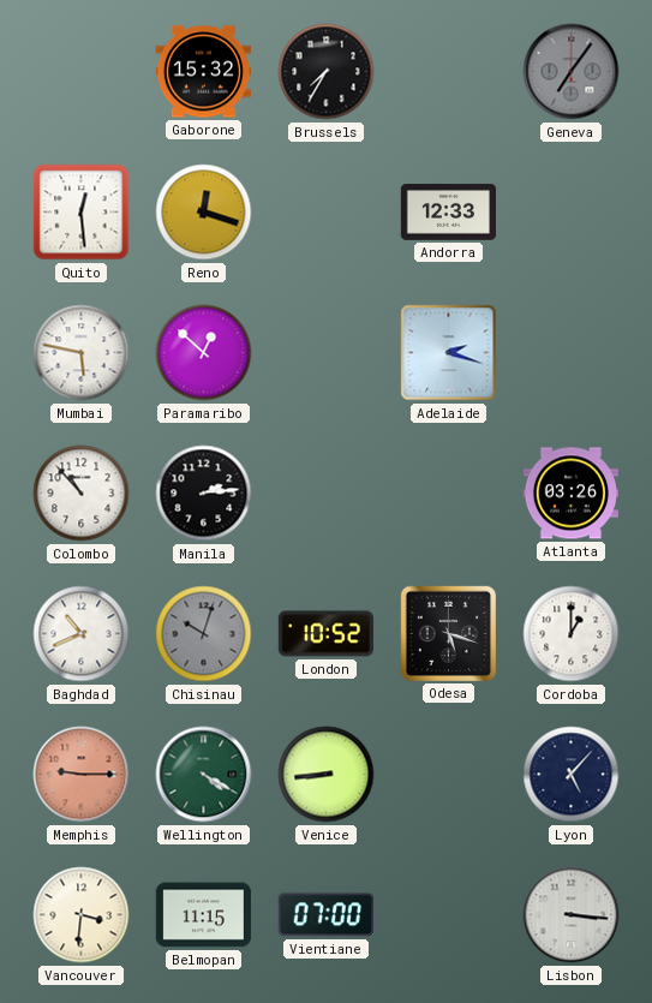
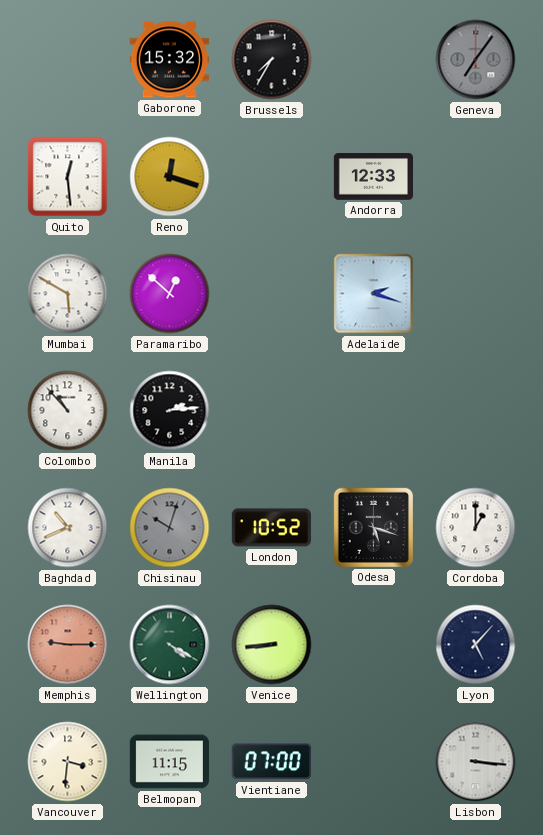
Mumbai: 5:47 -> 5:50
Atlanta: 03:26 -> none
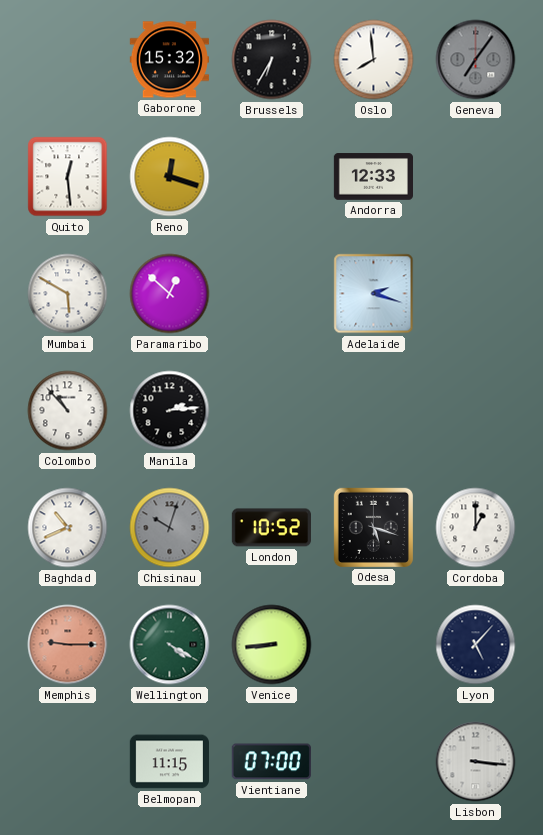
Brussels: 7:35 -> 6:35
Oslo: none -> 7:59
Vancouver: 3:31 -> none
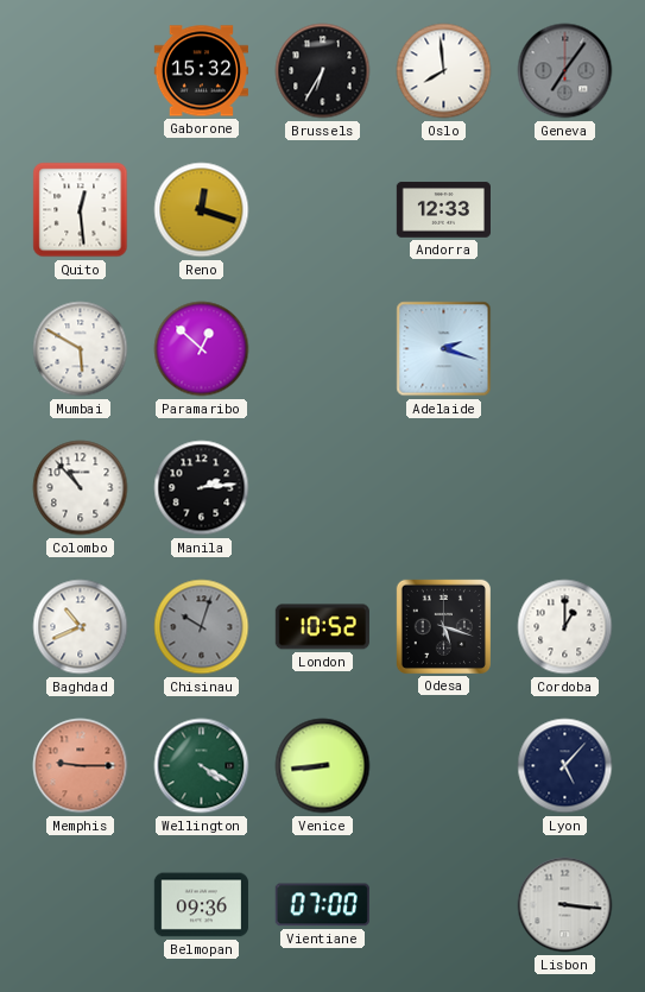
Belmopan: 11:15 -> 09:36
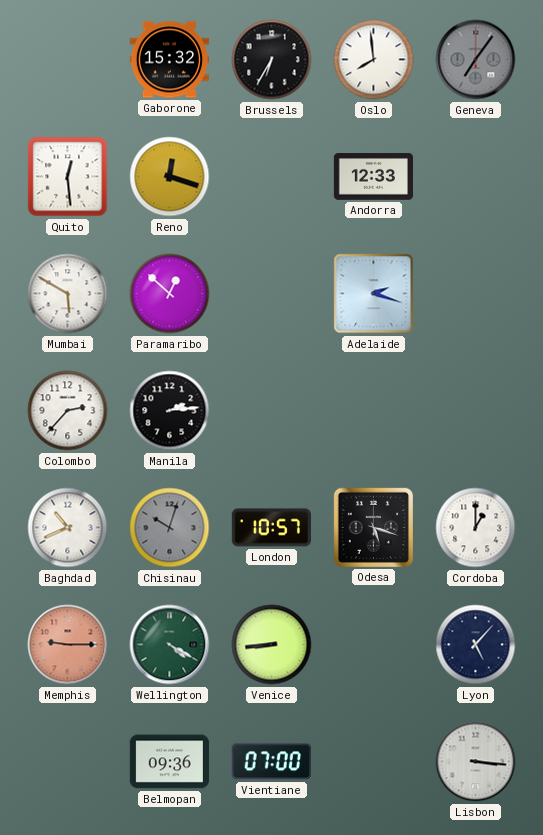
Colombo: 10:53 -> 2:37
London: 10:52 -> 10:57
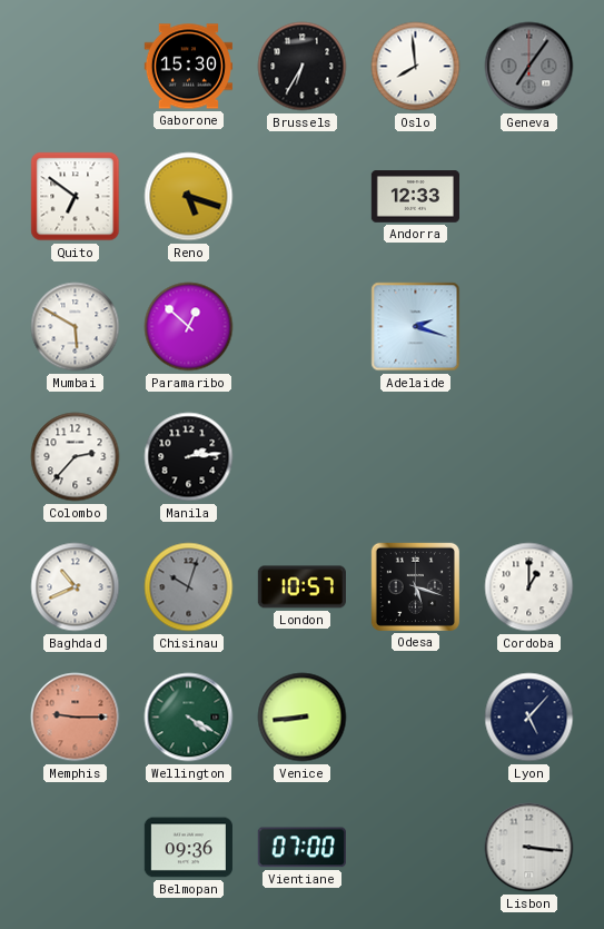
Gaborone: 15:32 -> 15:30
Quito: 12:29 -> 6:51
Reno: 12:18 -> 5:18
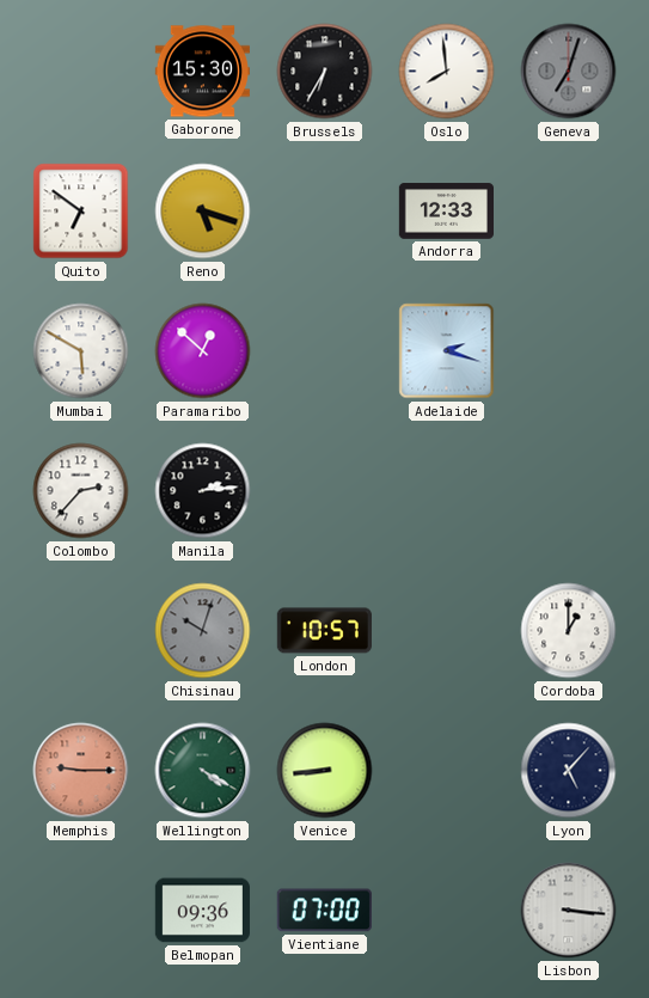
Geneva: 7:06 -> 7:03
Baghdad: 10:41 -> none
Odesa: 5:18 -> none
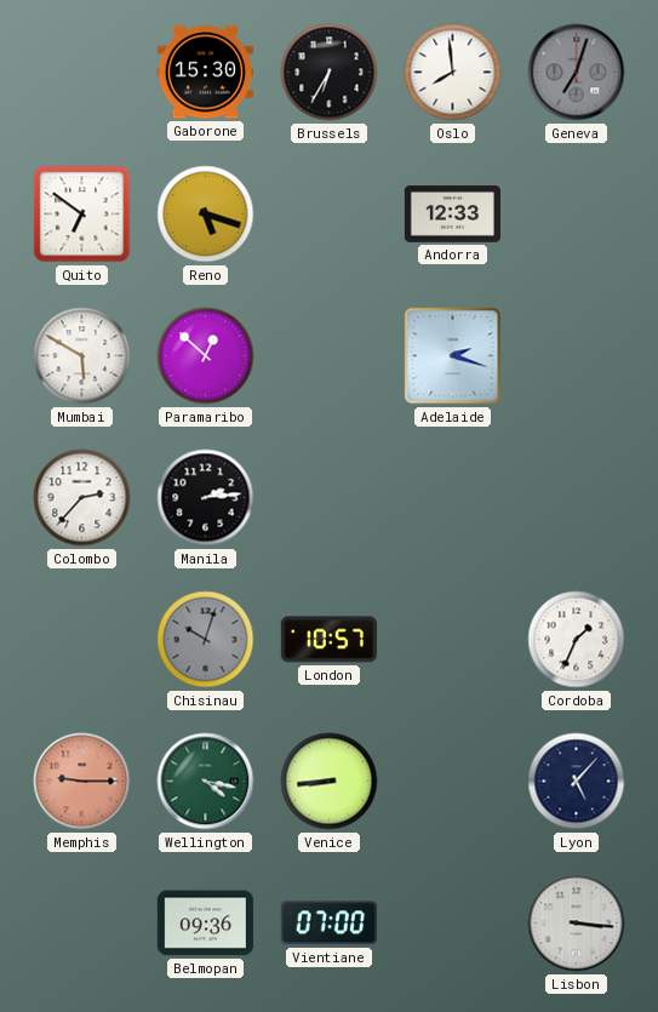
Cordoba: 1:00 -> 1:34
Wellington: 4:20 -> 4:17
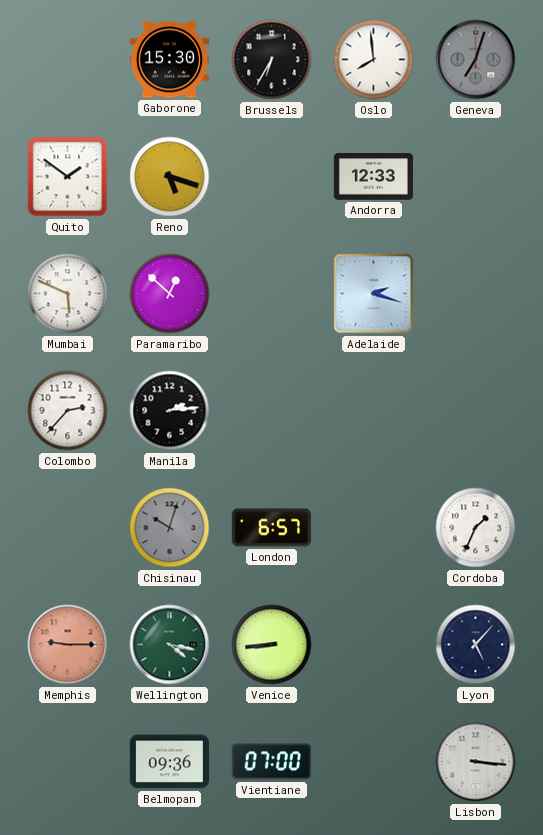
Quito: 6:51 -> 1:51
Mumbai: 5:50 -> 5:49
London: 10:57 -> 6:57
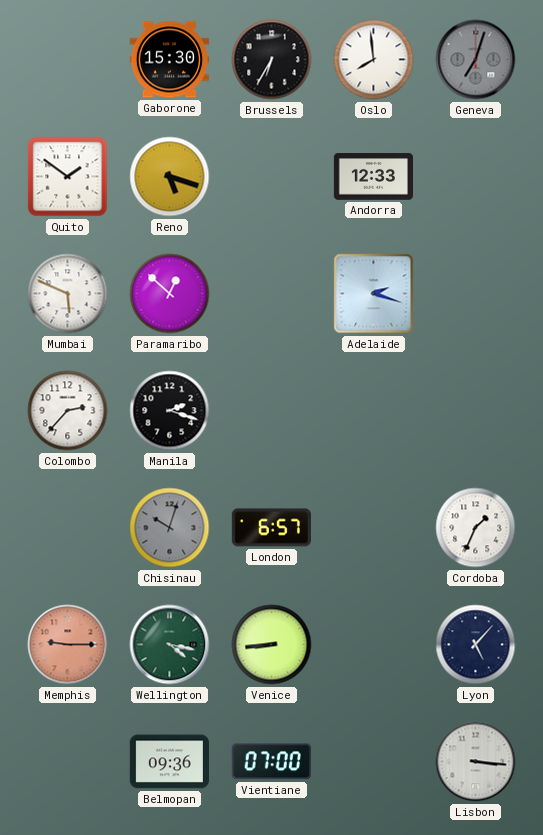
Manila: 2:14 -> 2:18
